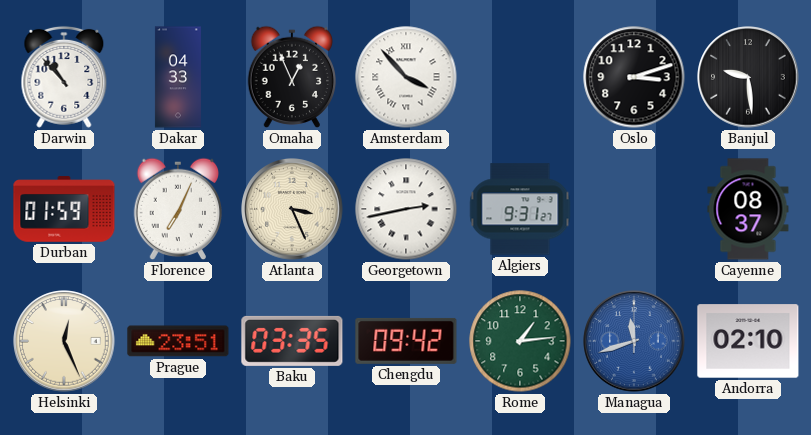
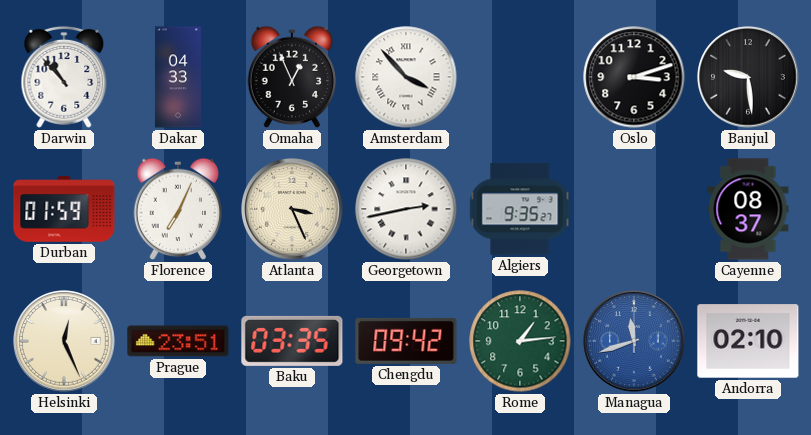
Algiers: 9:31 -> 9:35
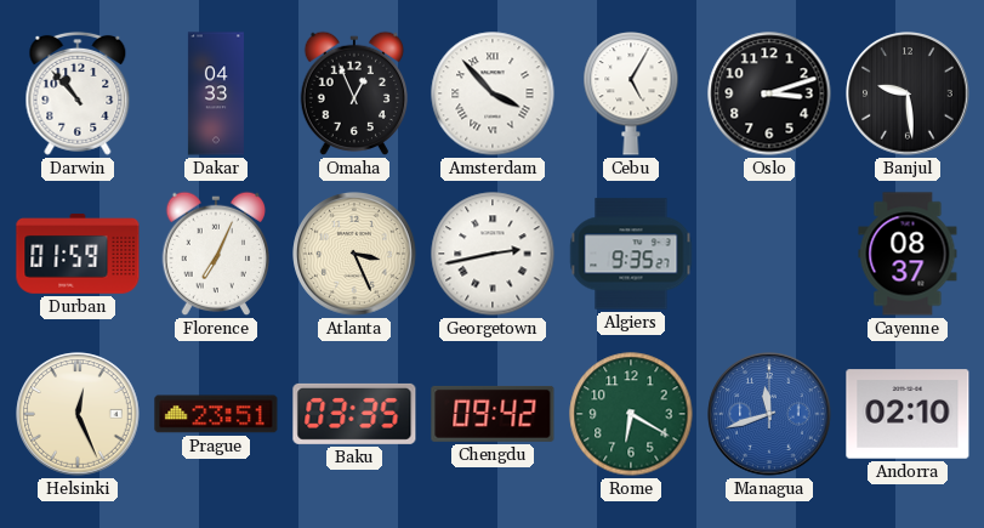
Cebu: none -> 5:05
Rome: 1:14 -> 6:20
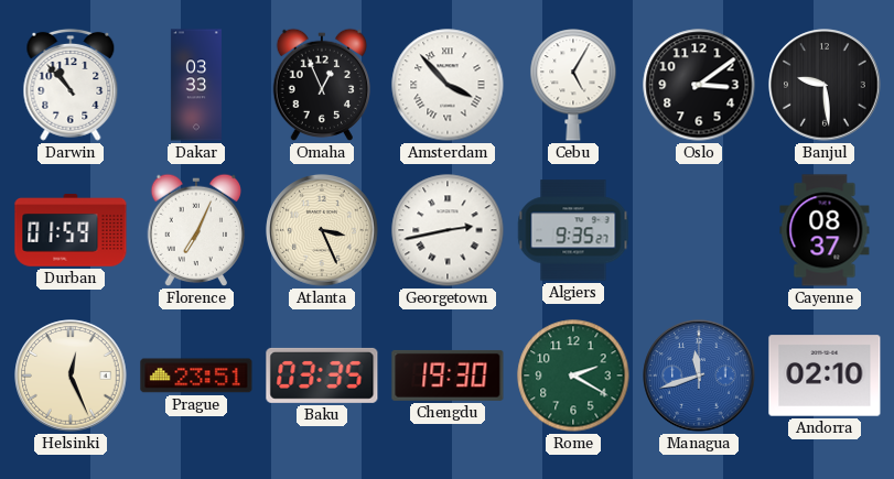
Dakar: 04:33 -> 03:33
Oslo: 3:12 -> 3:09
Chengdu: 09:42 -> 19:30
Rome: 6:20 -> 2:20
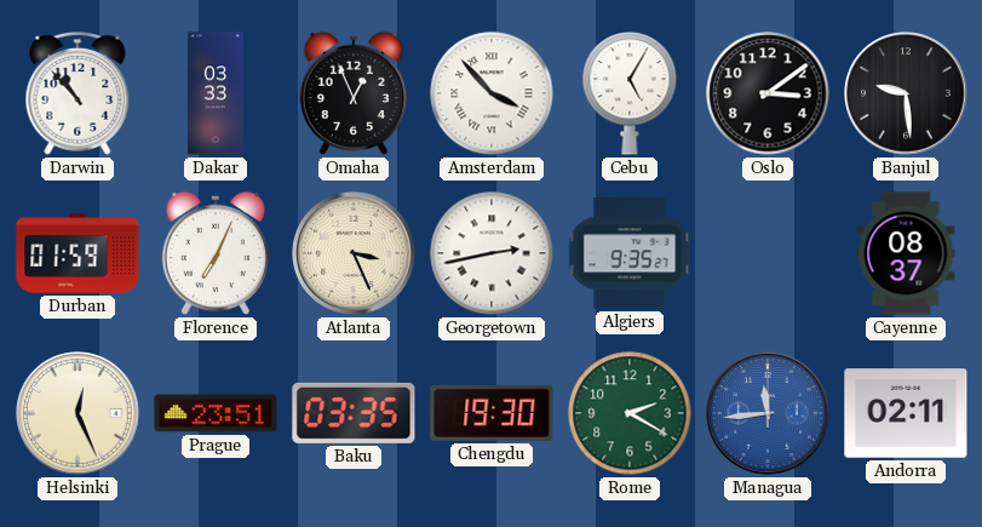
Managua: 11:42 -> 11:44
Andorra: 02:10 -> 02:11
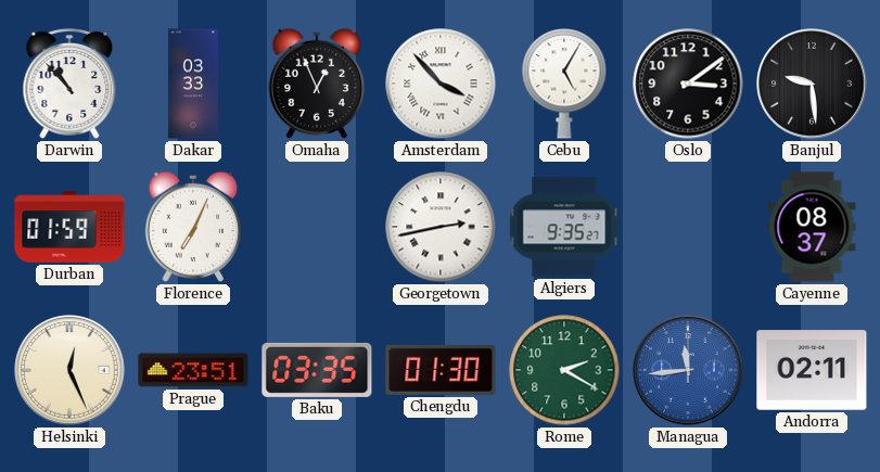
Atlanta: 3:26 -> none
Chengdu: 19:30 -> 01:30
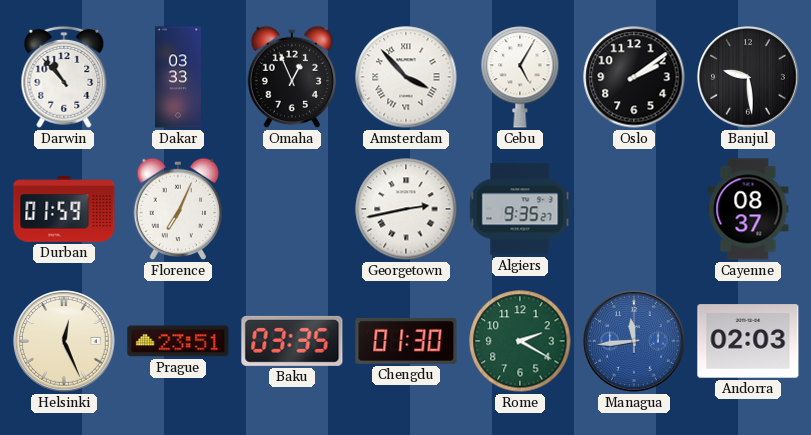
Oslo: 3:09 -> 2:09
Andorra: 02:11 -> 02:03
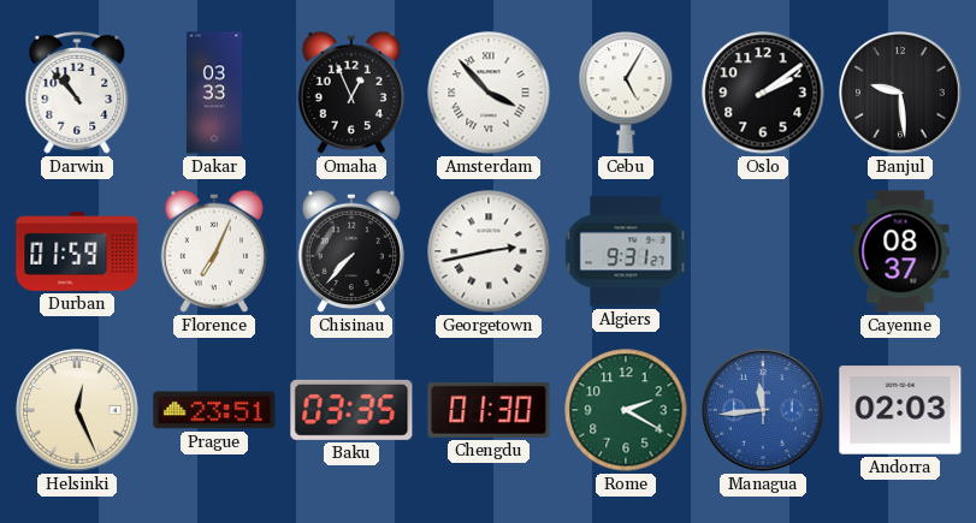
Chisinau: none -> 7:37
Algiers: 9:35 -> 9:31
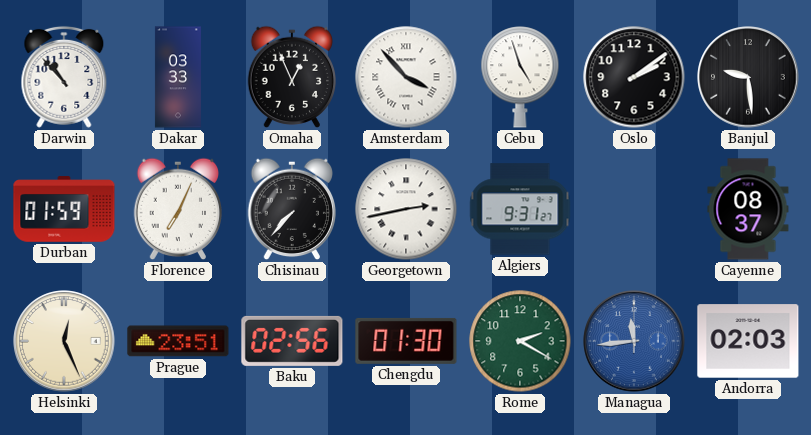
Cebu: 5:05 -> 4:57
Baku: 03:35 -> 02:56
